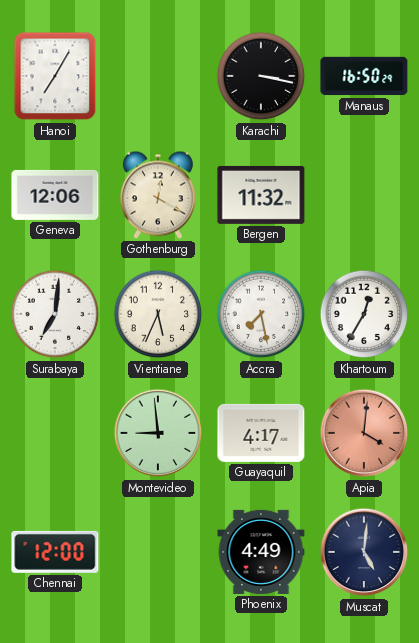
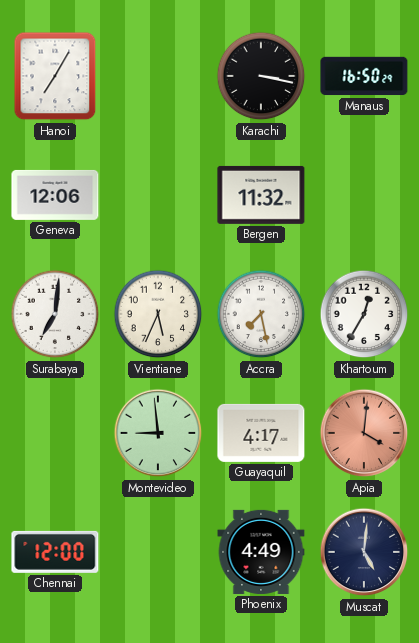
Gothenburg: 12:20 -> none
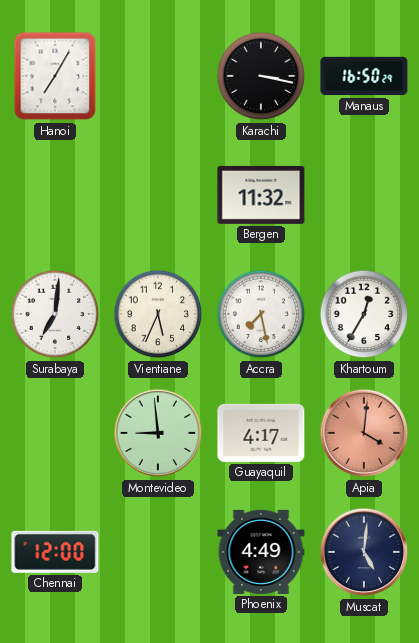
Geneva: 12:06 -> none
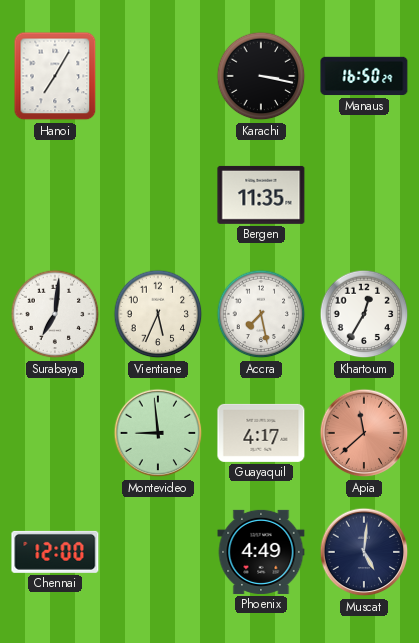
Bergen: 11:32 -> 11:35
Apia: 4:01 -> 11:38
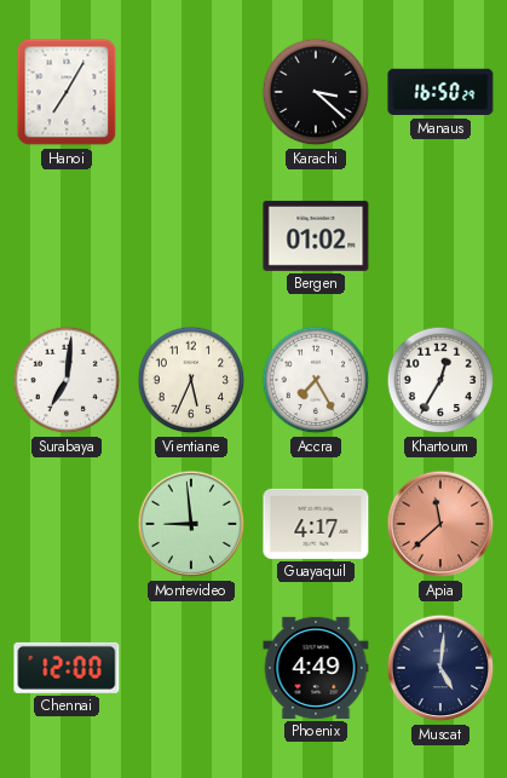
Karachi: 3:17 -> 3:22
Bergen: 11:35 -> 01:02
Accra: 7:28 -> 7:25
